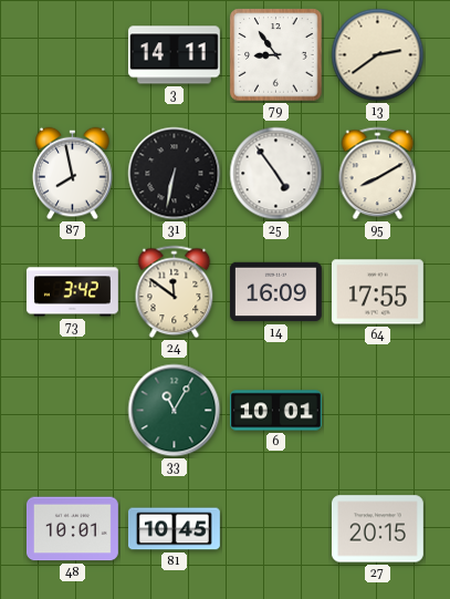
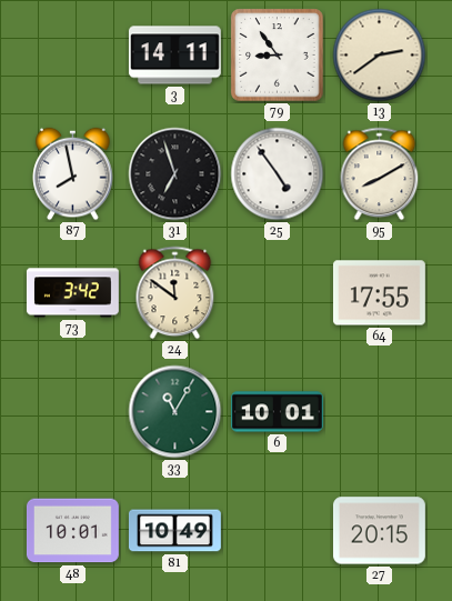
31: 6:32 -> 6:57
14: 16:09 -> none
81: 10:45 -> 10:49
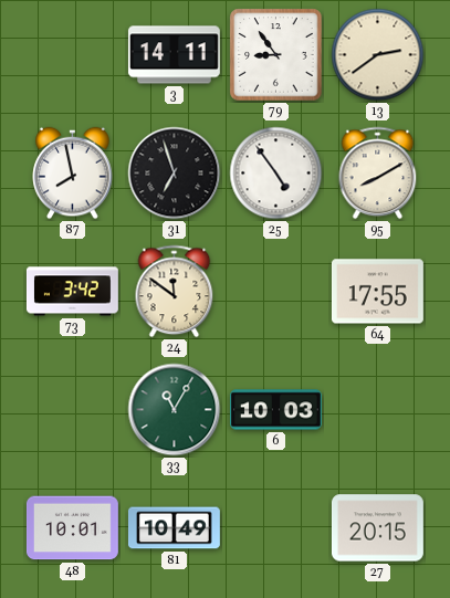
6: 10:01 -> 10:03
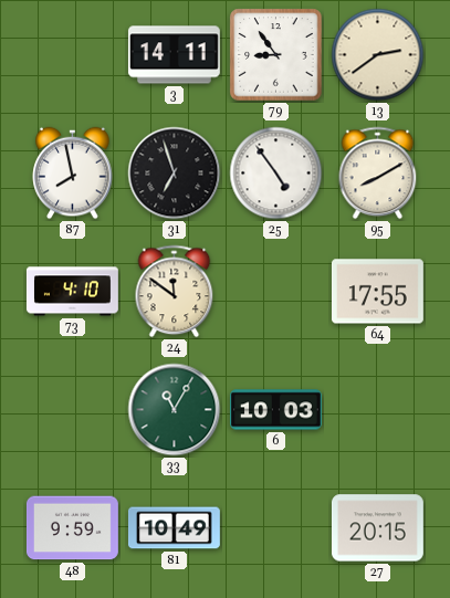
73: 3:42 -> 4:10
48: 10:01 -> 9:59
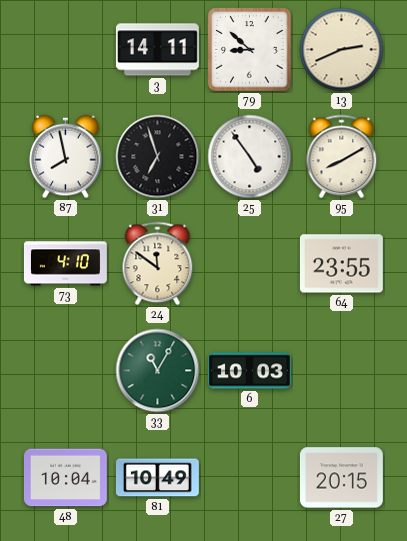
79: 8:54 -> 8:52
13: 2:39 -> 2:41
64: 17:55 -> 23:55
48: 9:59 -> 10:04
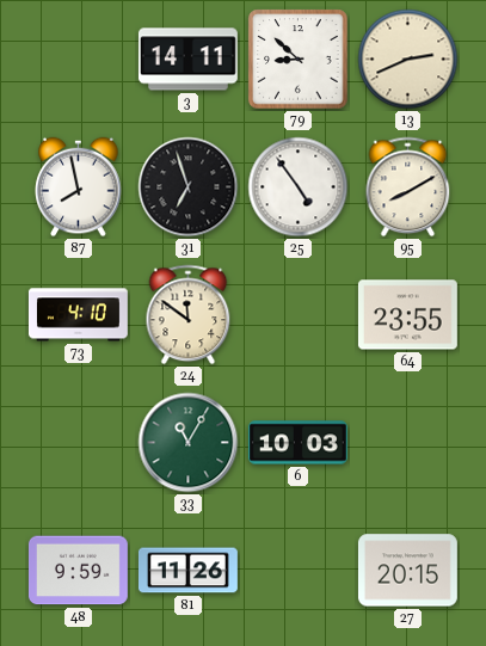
48: 10:04 -> 9:59
81: 10:49 -> 11:26
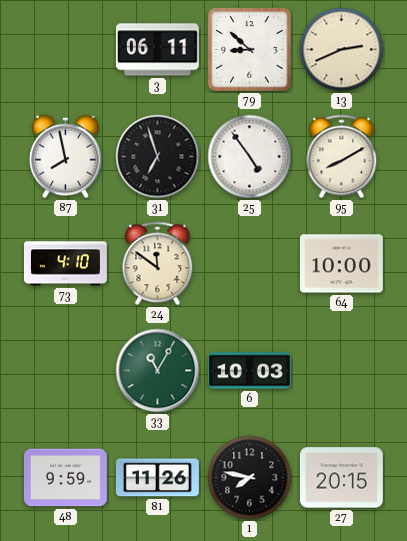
3: 14:11 -> 06:11
64: 23:55 -> 10:00
1: none -> 7:47
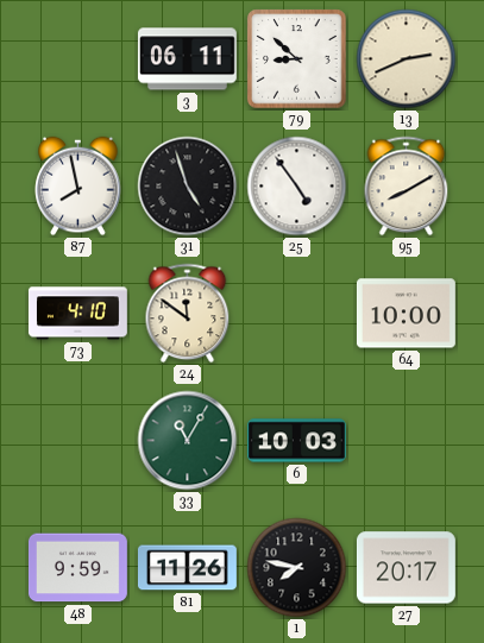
31: 6:57 -> 4:57
27: 20:15 -> 20:17
